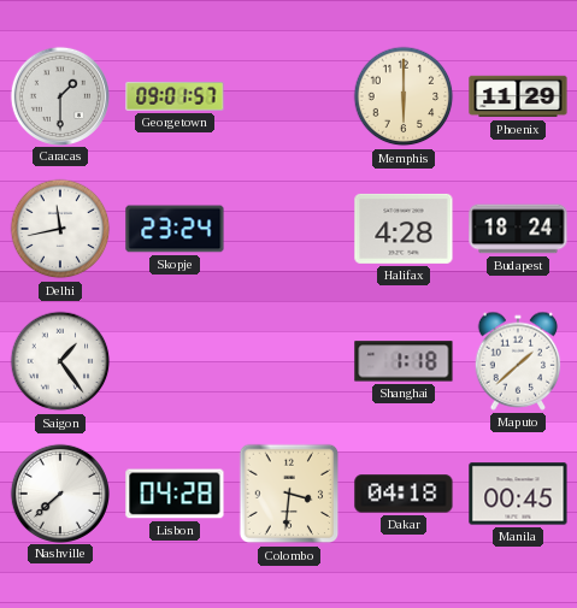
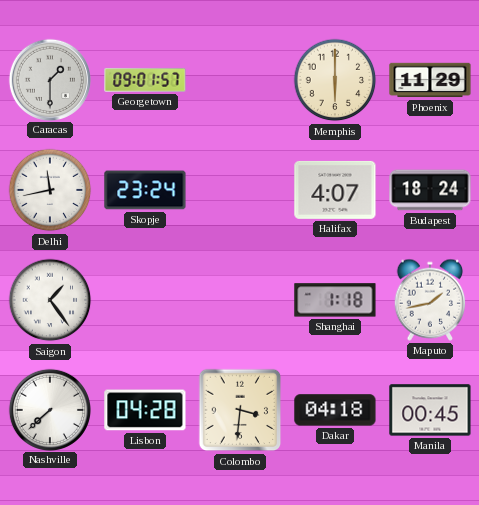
Halifax: 4:28 -> 4:07
Maputo: 1:38 -> 1:43
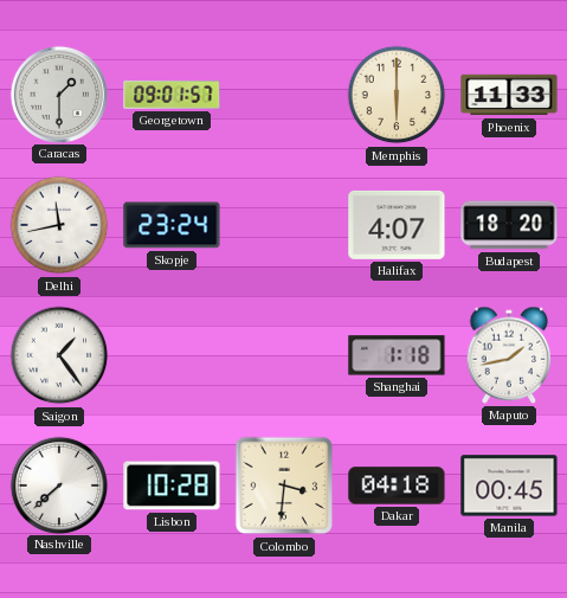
Phoenix: 11:29 -> 11:33
Budapest: 18:24 -> 18:20
Lisbon: 04:28 -> 10:28
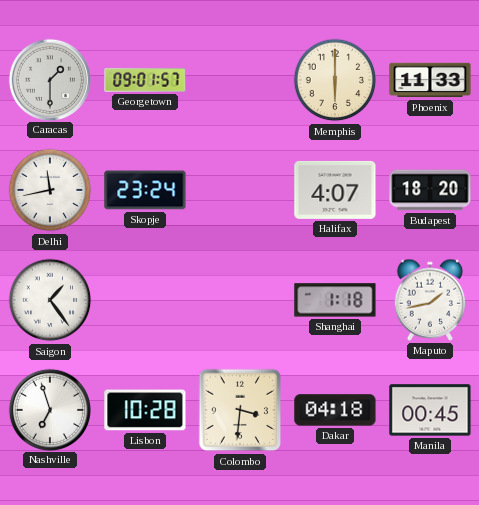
Nashville: 7:38 -> 6:57
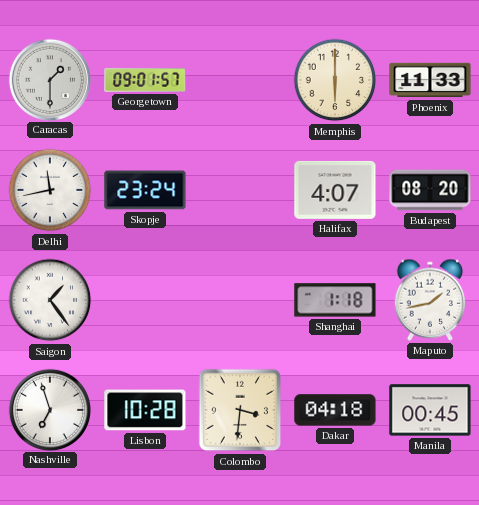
Budapest: 18:20 -> 08:20
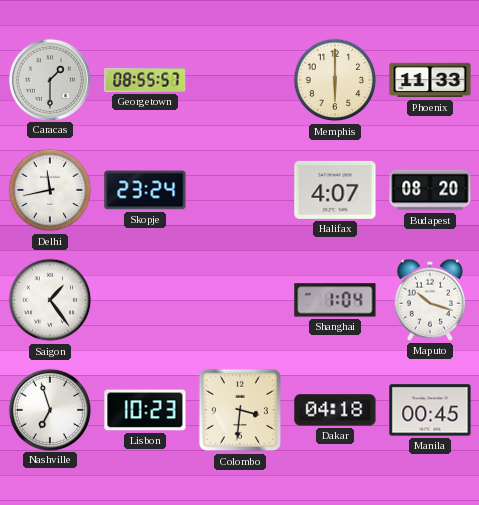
Georgetown: 09:01 -> 08:55
Shanghai: 1:18 -> 1:04
Maputo: 1:43 -> 10:18
Lisbon: 10:28 -> 10:23
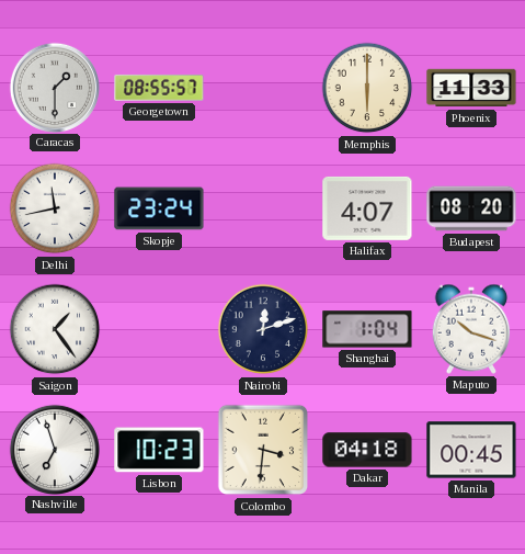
Nairobi: none -> 12:12
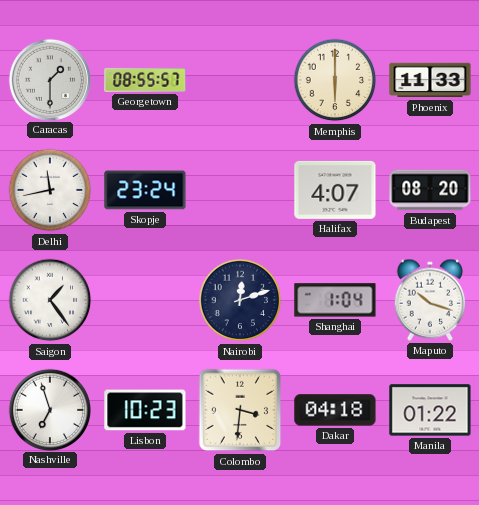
Manila: 00:45 -> 01:22
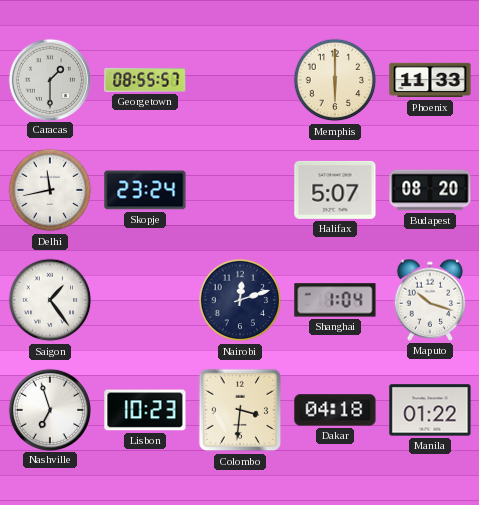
Halifax: 4:07 -> 5:07
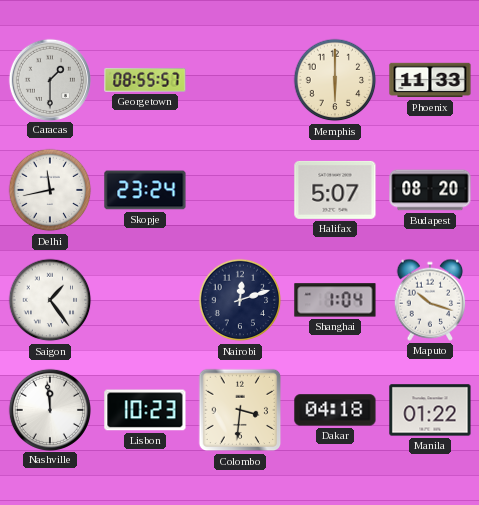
Nashville: 6:57 -> 11:59
